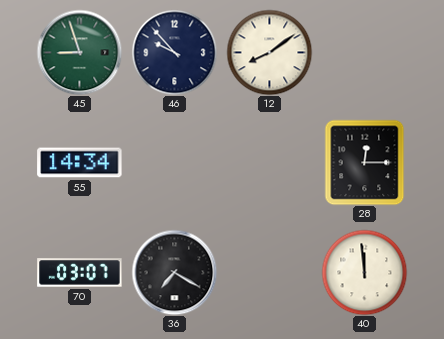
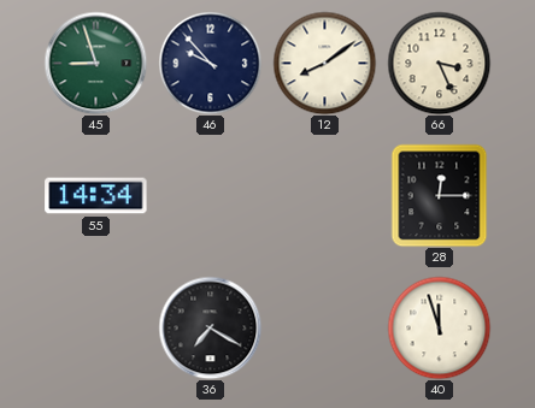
66: none -> 3:26
70: 03:07 -> none
40: 11:59 -> 11:57
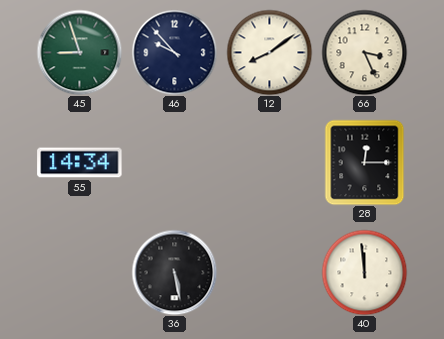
36: 7:20 -> 5:28
40: 11:57 -> 11:59
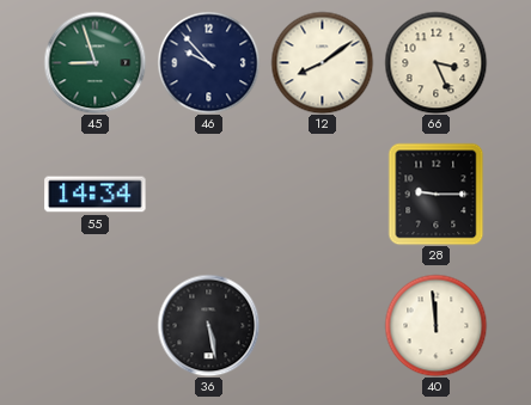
28: 12:15 -> 9:15
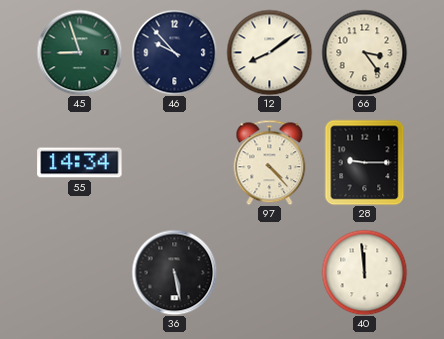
66: 3:26 -> 3:24
97: none -> 4:23
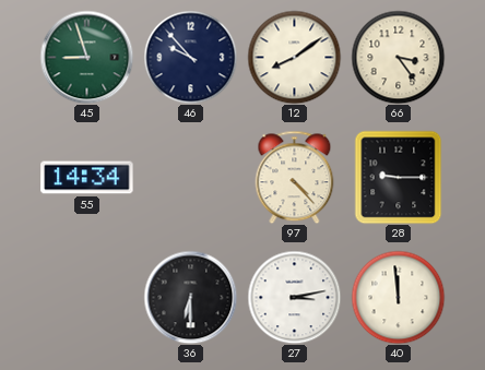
36: 5:28 -> 6:30
27: none -> 3:13
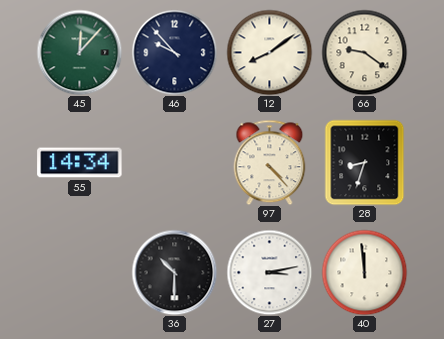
45: 8:57 -> 12:07
66: 3:24 -> 9:21
28: 9:15 -> 8:33
36: 6:30 -> 10:30
